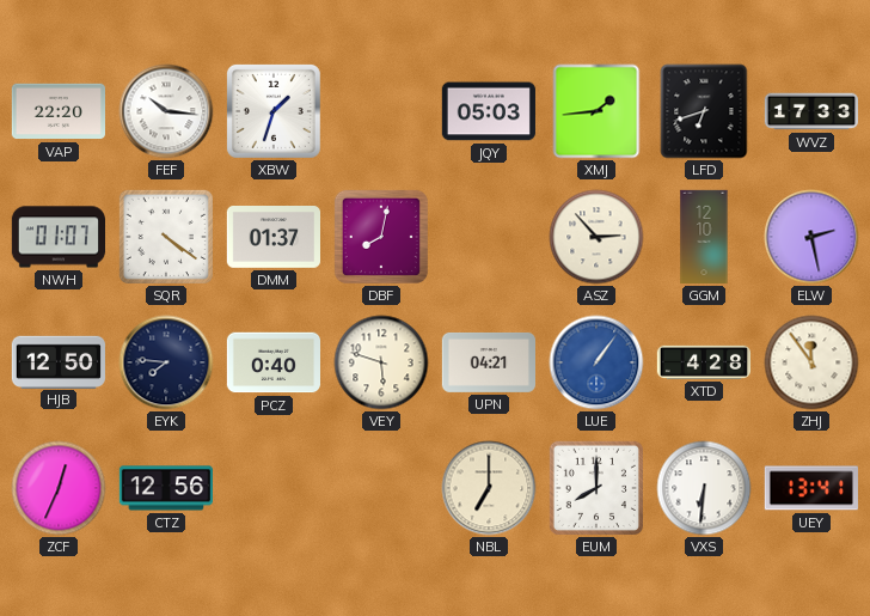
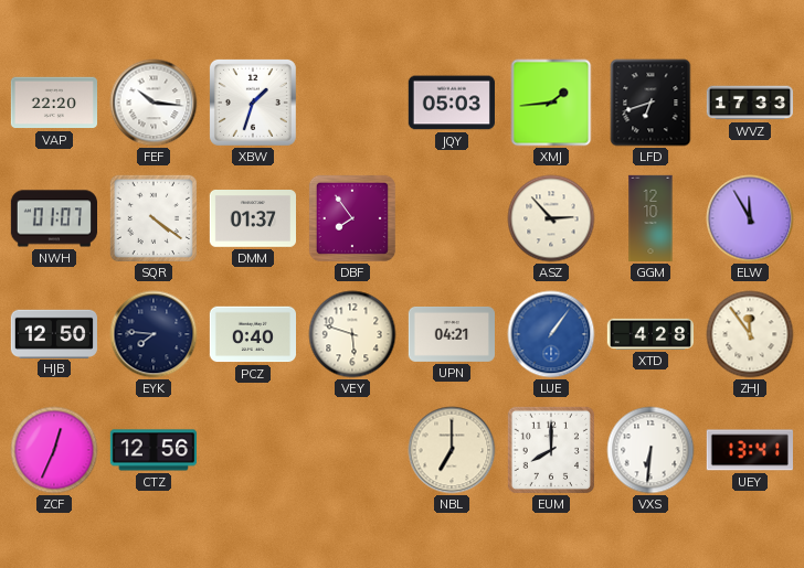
DBF: 8:02 -> 7:54
ELW: 2:28 -> 11:55
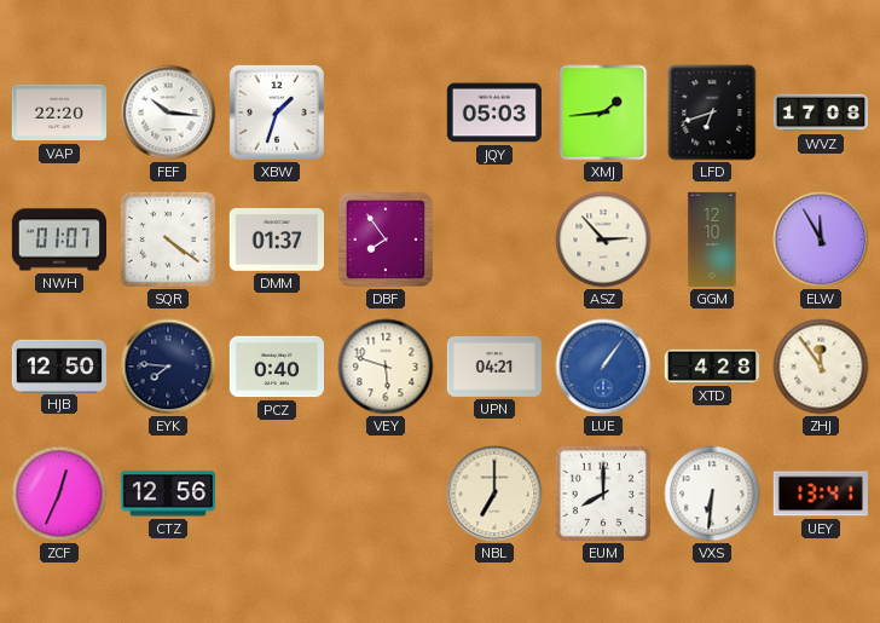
WVZ: 17:33 -> 17:08
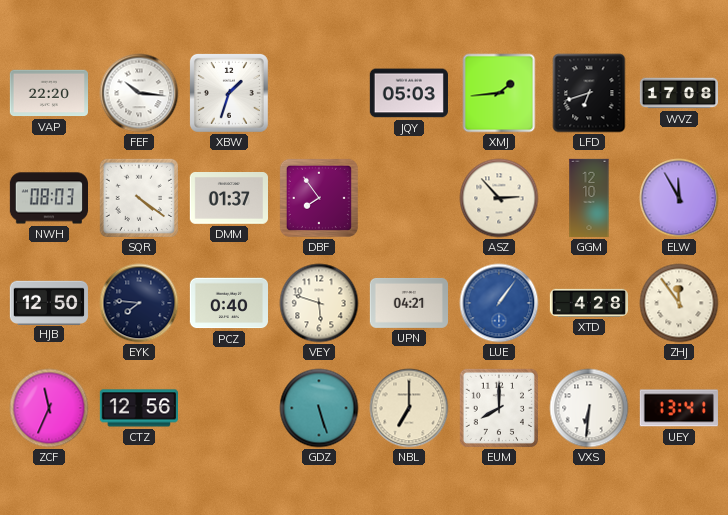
NWH: 01:07 -> 08:03
ZCF: 12:34 -> 11:34
GDZ: none -> 5:27
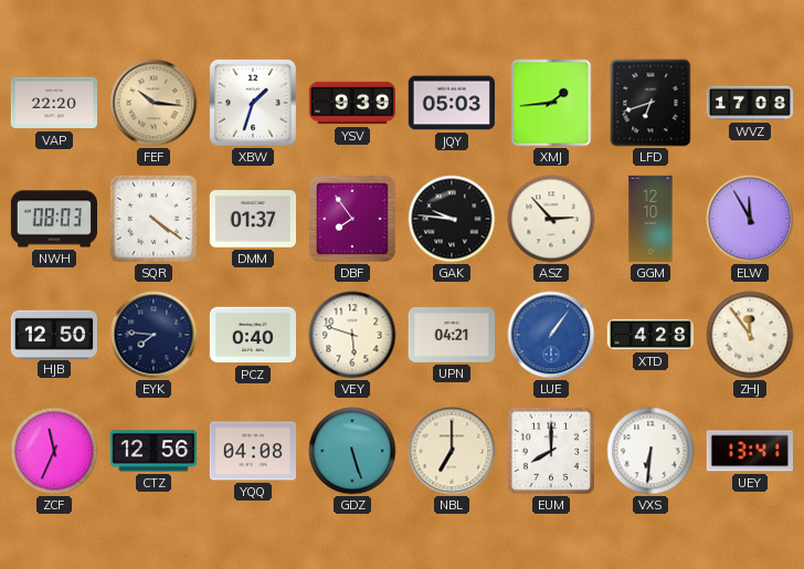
FEF dial: white -> champagne
YSV: none -> 9:39
GAK: none -> 9:46
YQQ: none -> 04:08
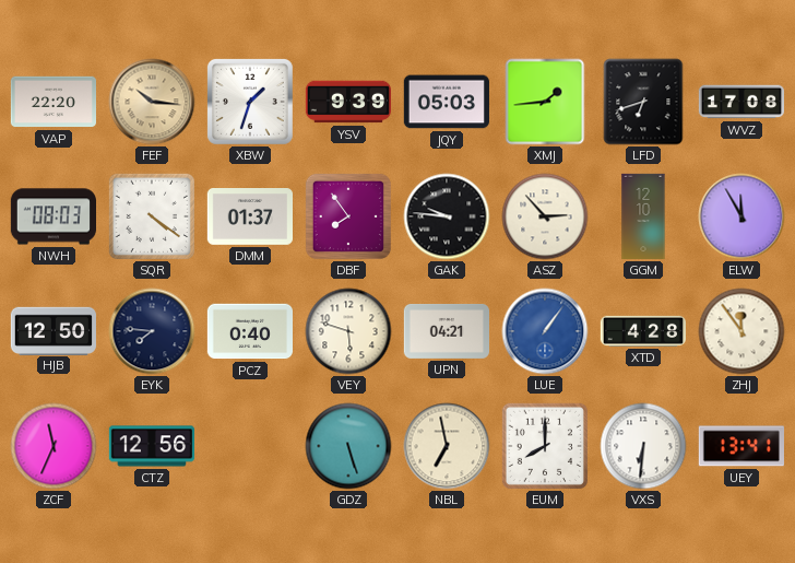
YQQ: 04:08 -> none
NBL: 7:00 -> 6:58
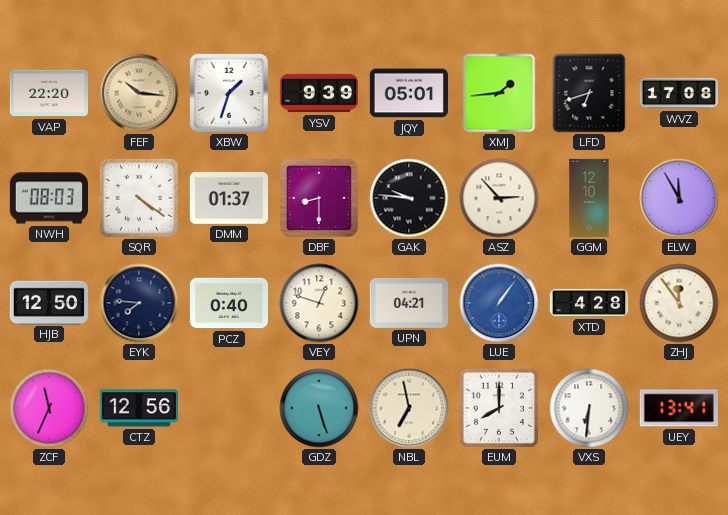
JQY: 05:03 -> 05:01
DBF: 7:54 -> 8:30
VEY: 5:48 -> 12:48
